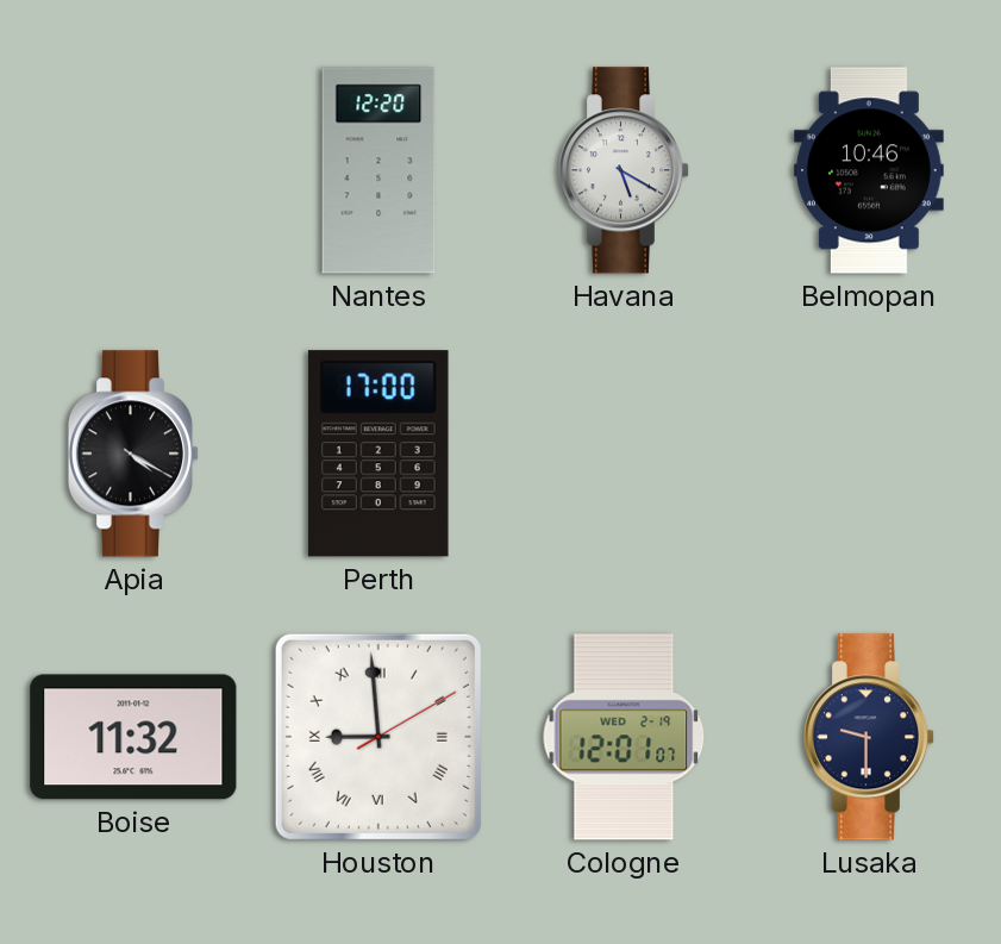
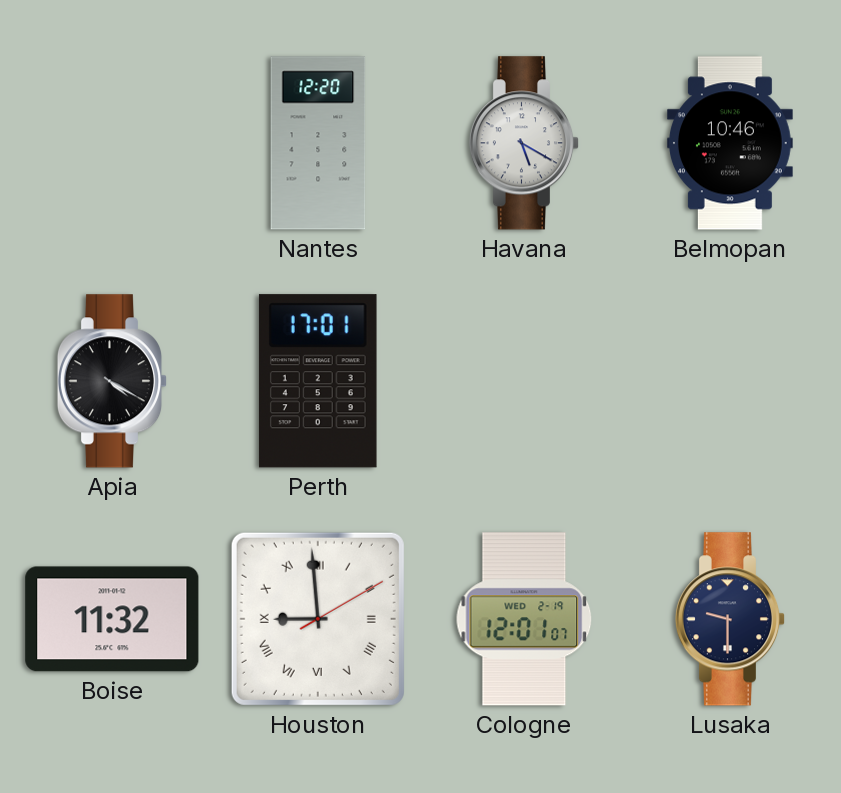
Perth: 17:00 -> 17:01
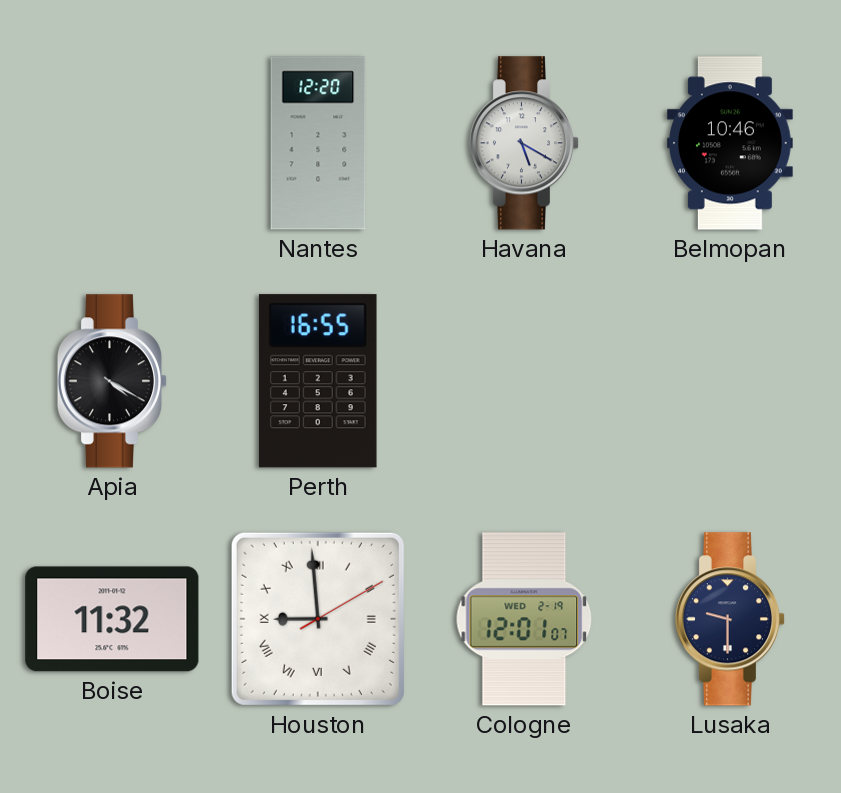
Perth: 17:01 -> 16:55
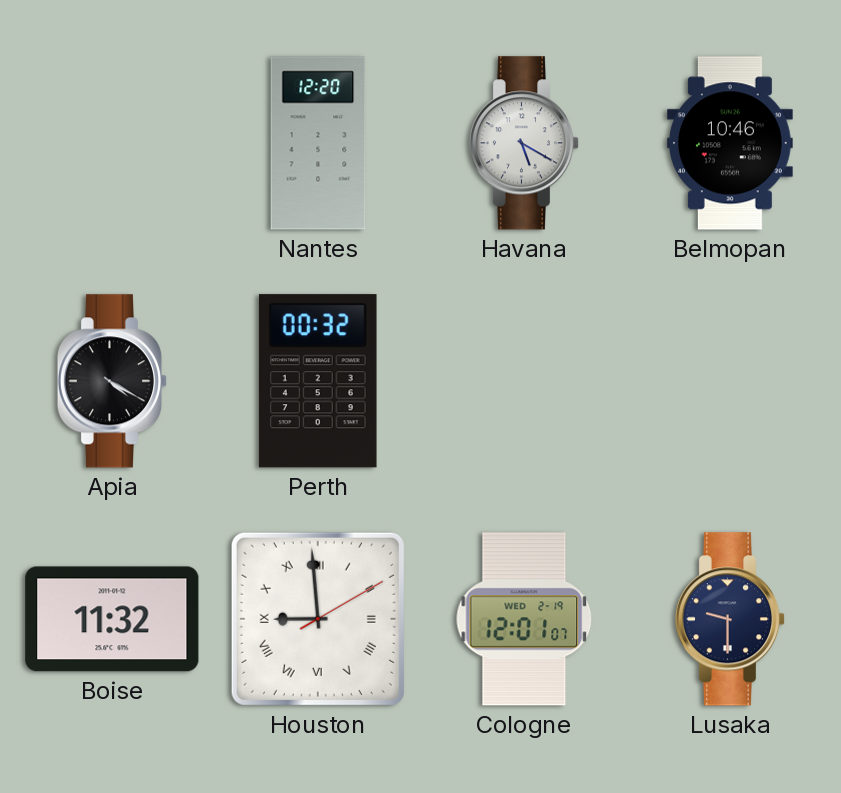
Perth: 16:55 -> 00:32
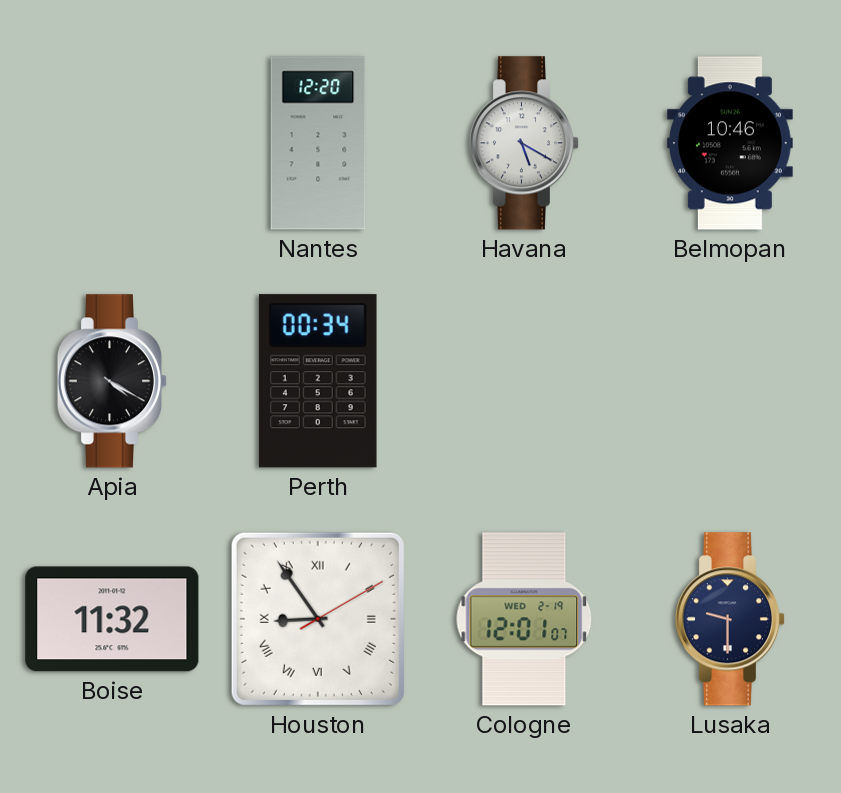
Perth: 00:32 -> 00:34
Houston: 8:59 -> 8:54
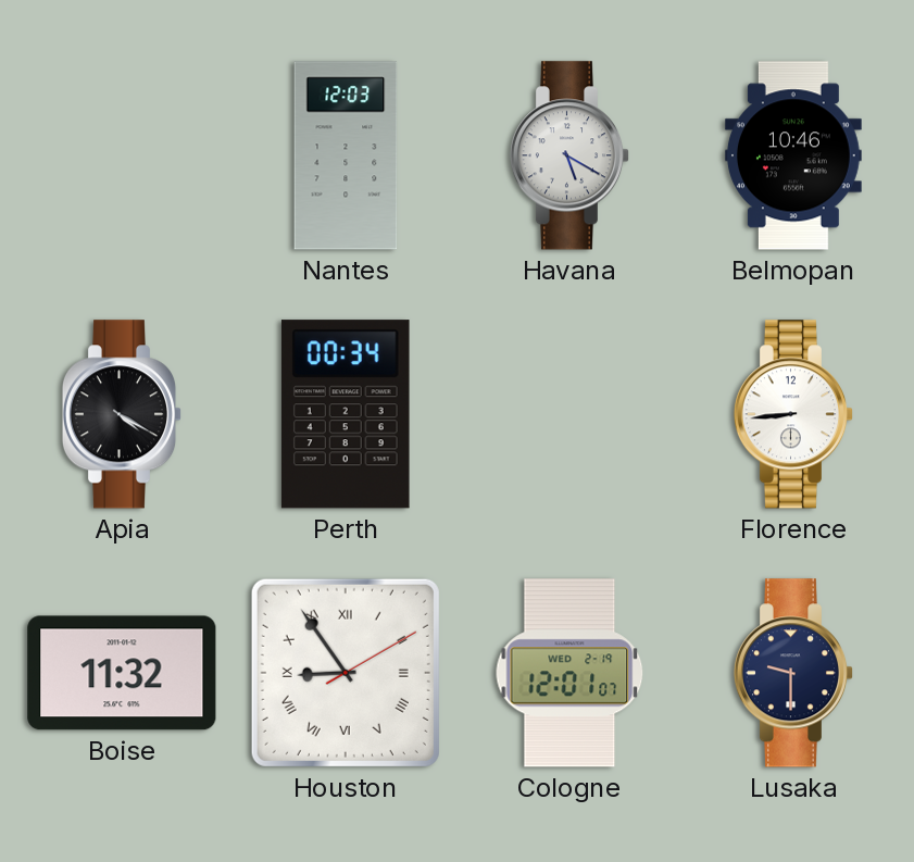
Nantes: 12:20 -> 12:03
Florence: none -> 8:44
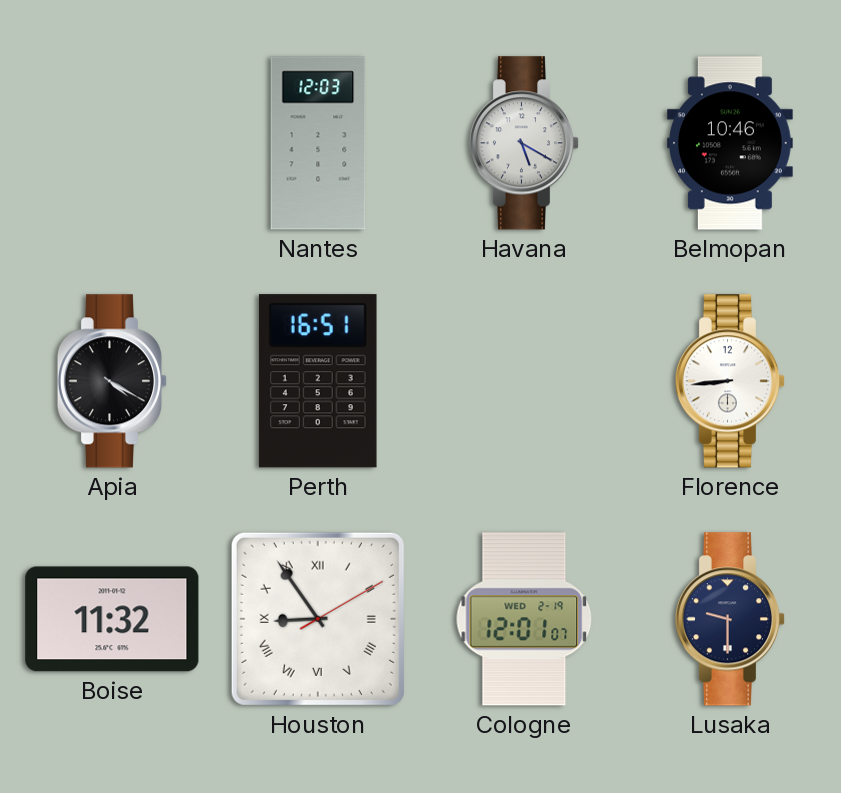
Perth: 00:34 -> 16:51
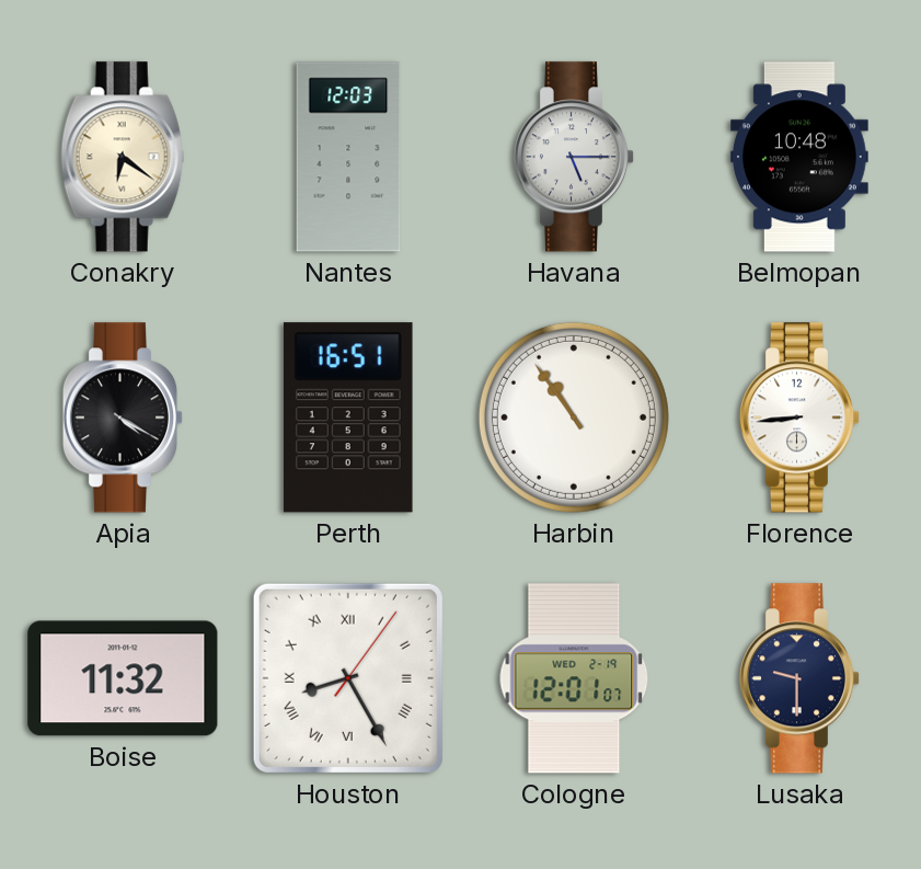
Conakry: none -> 6:21
Havana: 5:20 -> 5:15
Belmopan: 10:46 -> 10:48
Harbin: none -> 10:54
Houston: 8:54 -> 8:25
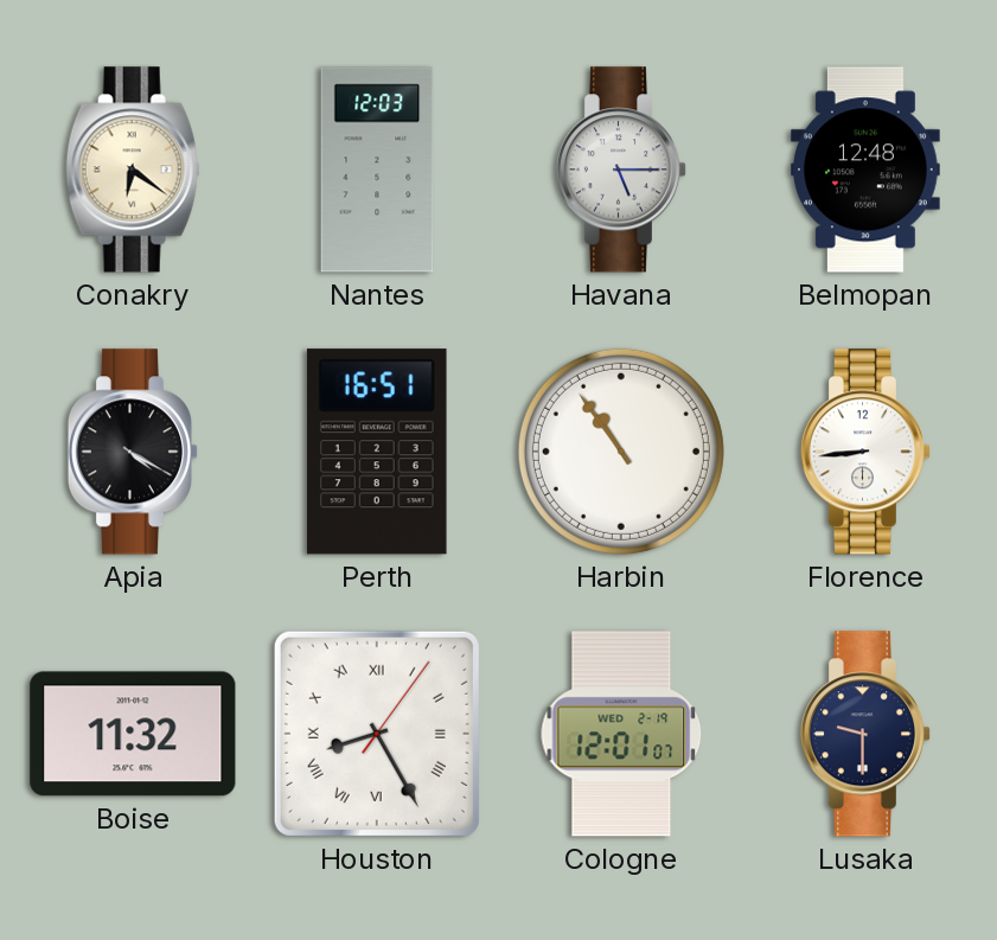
Belmopan: 10:48 -> 12:48
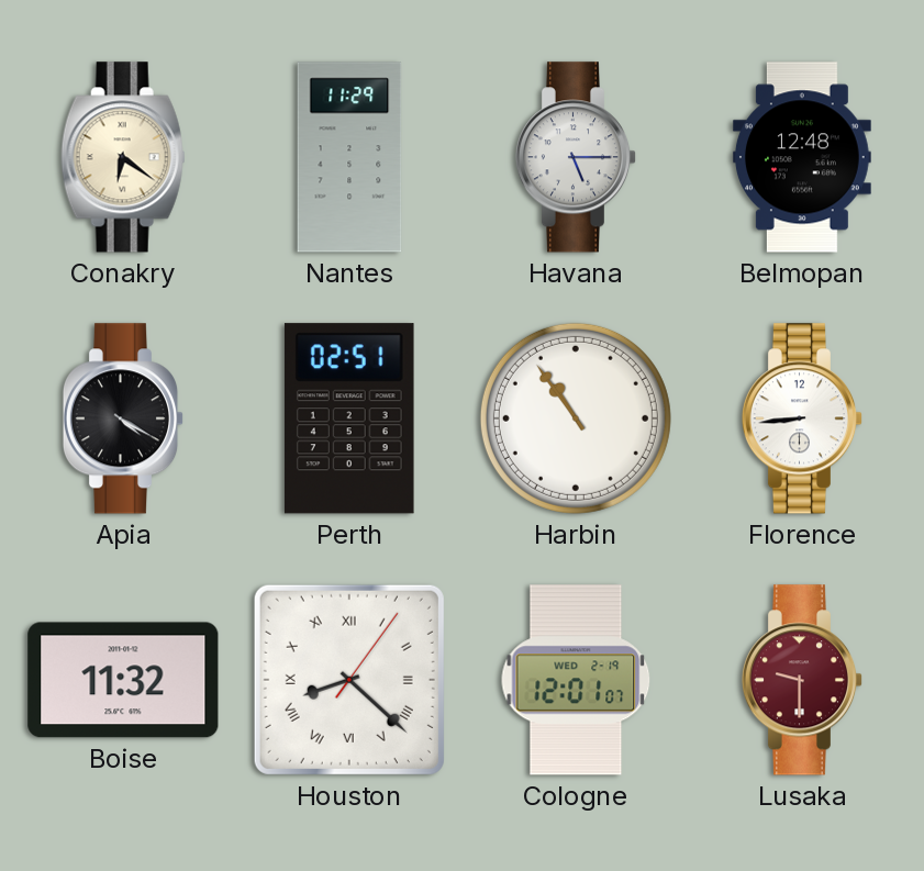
Nantes: 12:03 -> 11:29
Perth: 16:51 -> 02:51
Houston: 8:25 -> 8:22
Lusaka dial: navy -> burgundy
